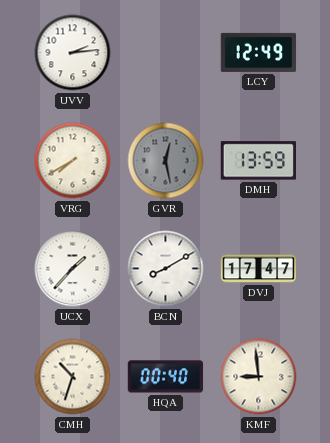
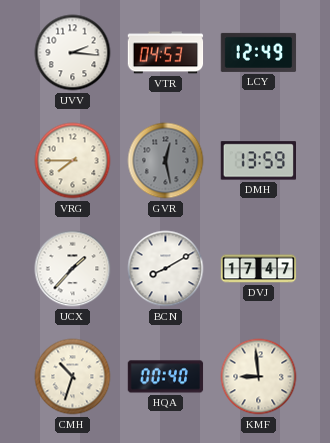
UVV: 2:14 -> 2:16
VTR: none -> 04:53
VRG: 7:40 -> 7:45
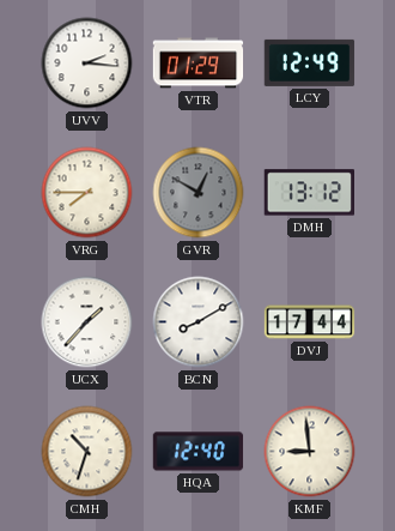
VTR: 04:53 -> 01:29
GVR: 12:28 -> 12:50
DMH: 13:59 -> 13:12
DVJ: 17:47 -> 17:44
HQA: 00:40 -> 12:40
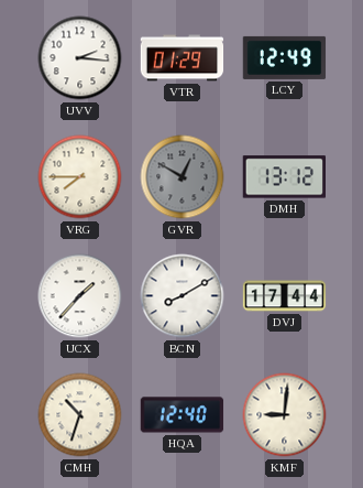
KMF: 8:59 -> 9:01
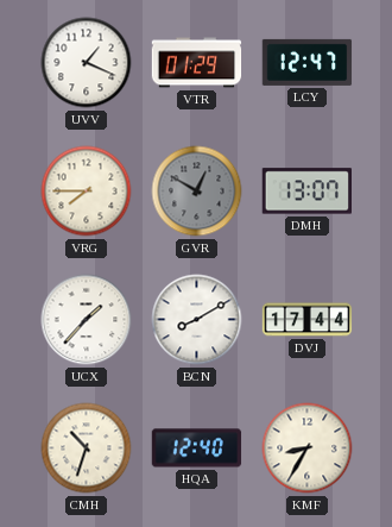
UVV: 2:16 -> 1:19
LCY: 12:49 -> 12:47
DMH: 13:12 -> 13:07
KMF: 9:01 -> 8:35
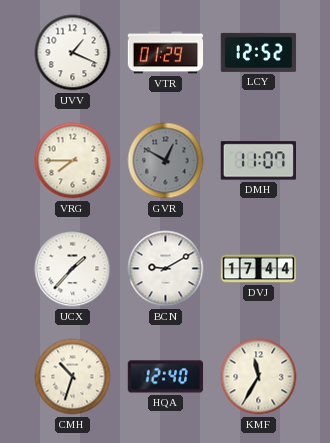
LCY: 12:47 -> 12:52
DMH: 13:07 -> 11:07
BCN: 8:10 -> 9:10
KMF: 8:35 -> 11:35
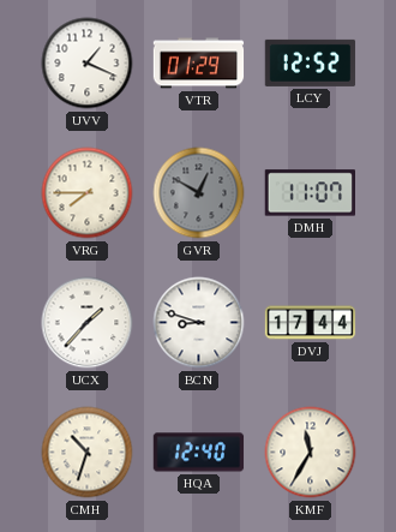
BCN: 9:10 -> 8:48
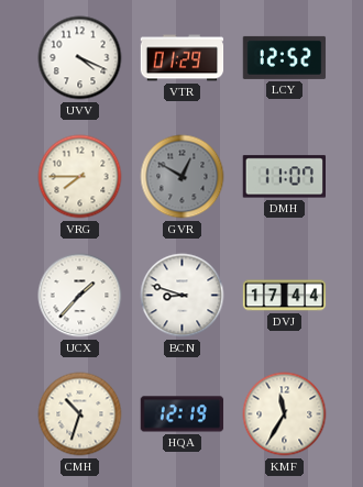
UVV: 1:19 -> 4:19
HQA: 12:40 -> 12:19
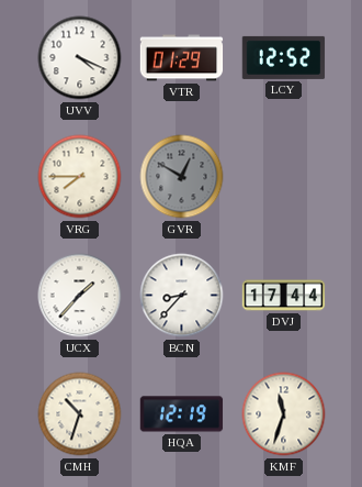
DMH: 11:07 -> none
BCN: 8:48 -> 8:37
KMF: 11:35 -> 11:33
